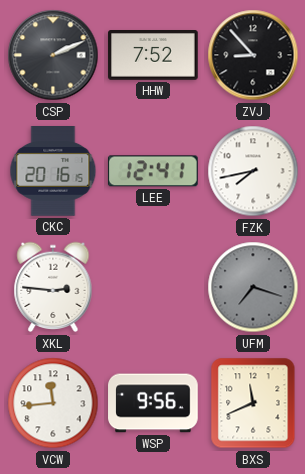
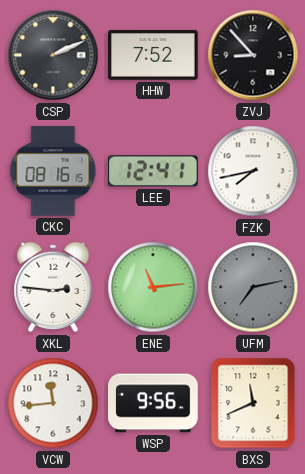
CKC: 20:16 -> 08:16
ENE: none -> 11:14
UFM: 7:18 -> 7:13
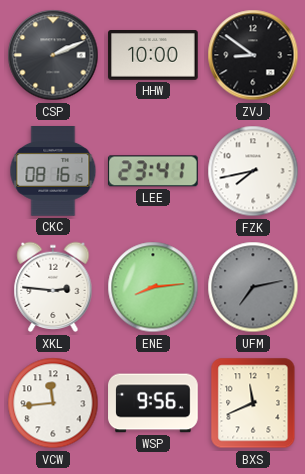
HHW: 7:52 -> 10:00
ZVJ: 8:53 -> 8:51
LEE: 12:41 -> 23:41
ENE: 11:14 -> 8:14
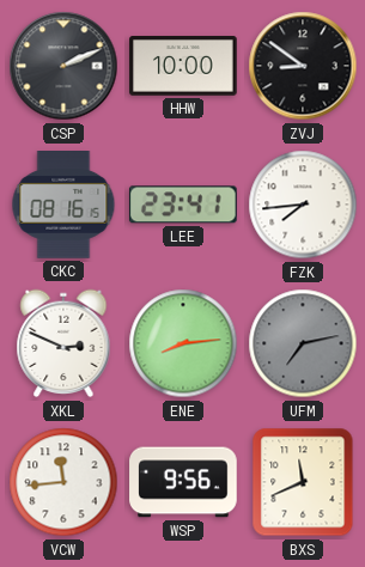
FZK: 7:43 -> 7:44
XKL: 2:46 -> 2:49
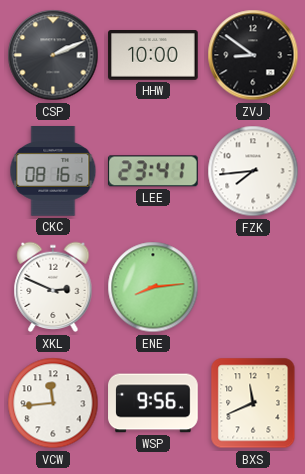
UFM: 7:13 -> none
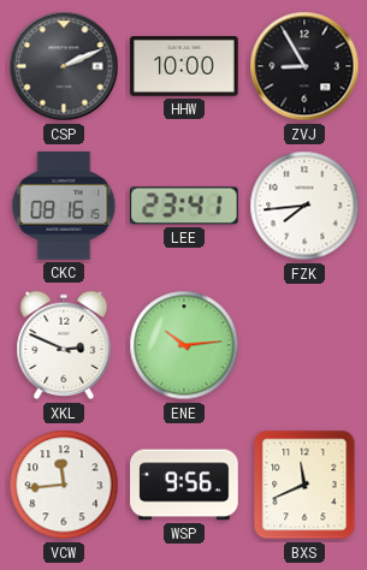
ZVJ: 8:51 -> 8:55
ENE: 8:14 -> 10:14
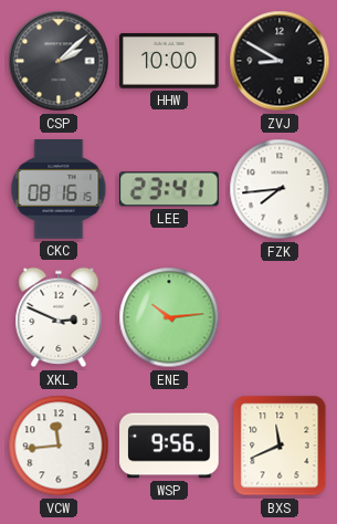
CSP: 2:11 -> 2:08
ZVJ: 8:55 -> 8:50
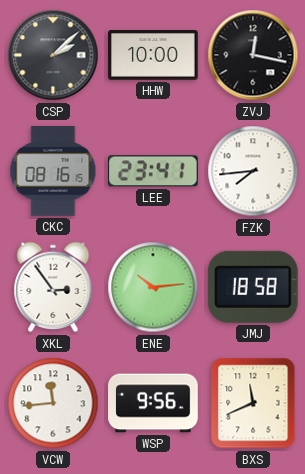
ZVJ: 8:50 -> 12:17
XKL: 2:49 -> 2:54
JMJ: none -> 18:58
